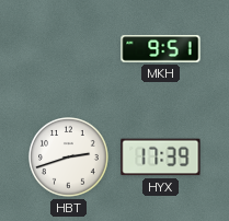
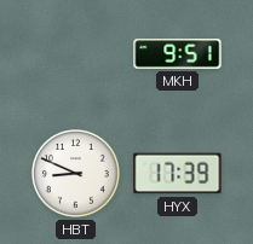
HBT: 2:42 -> 8:49
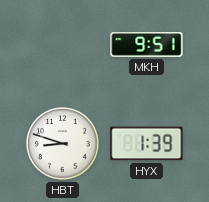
HBT: 8:49 -> 8:48
HYX: 17:39 -> 1:39
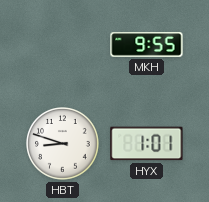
MKH: 9:51 -> 9:55
HYX: 1:39 -> 1:01
